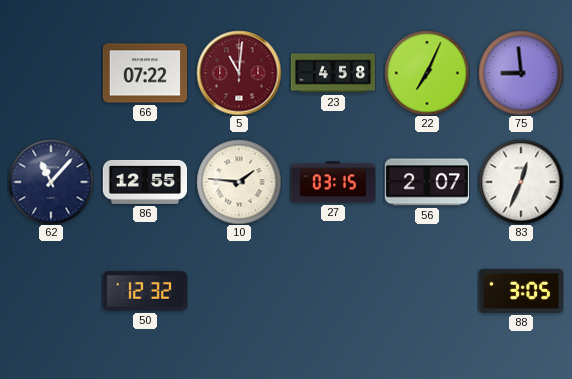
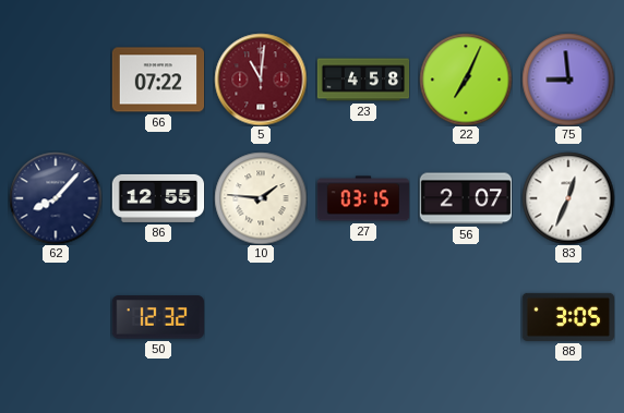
62: 11:07 -> 8:07
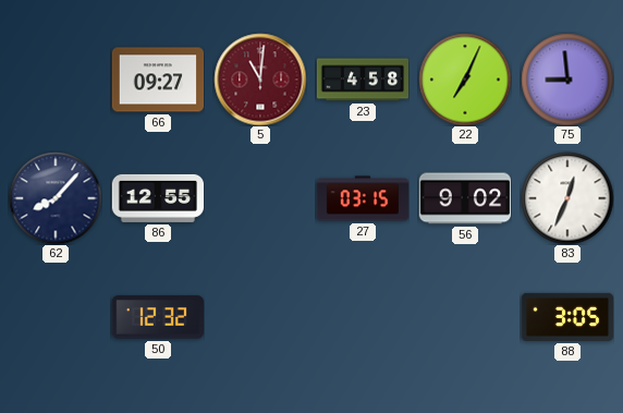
66: 07:22 -> 09:27
10: 1:46 -> none
56: 2:07 -> 9:02
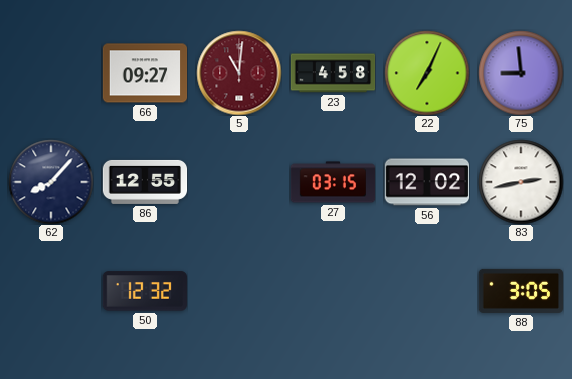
56: 9:02 -> 12:02
83: 12:34 -> 2:43
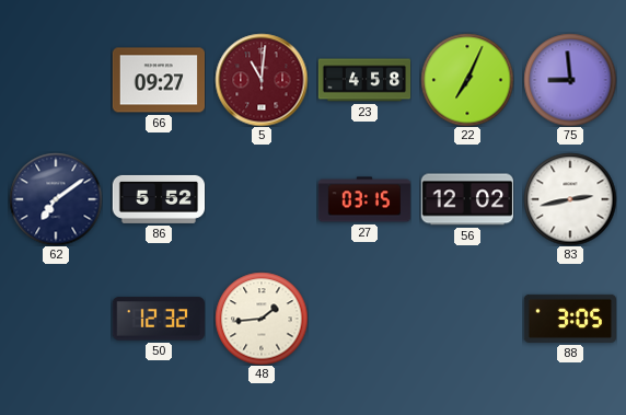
62: 8:07 -> 7:09
86: 12:55 -> 5:52
48: none -> 1:44
